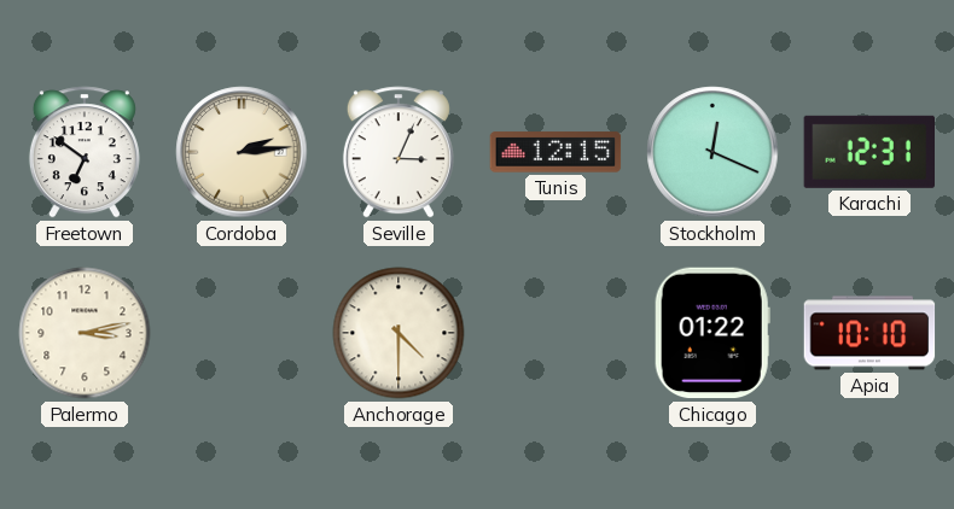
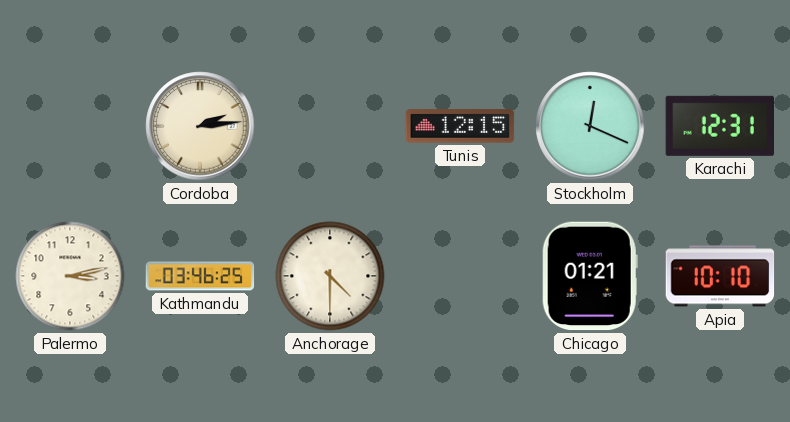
Freetown: 6:51 -> none
Seville: 3:04 -> none
Kathmandu: none -> 03:46
Chicago: 01:22 -> 01:21
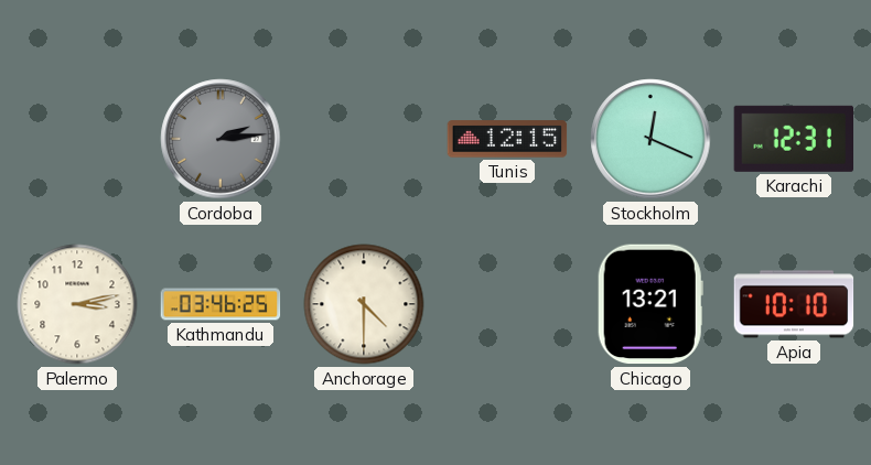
Cordoba dial: cream -> grey
Chicago: 01:21 -> 13:21
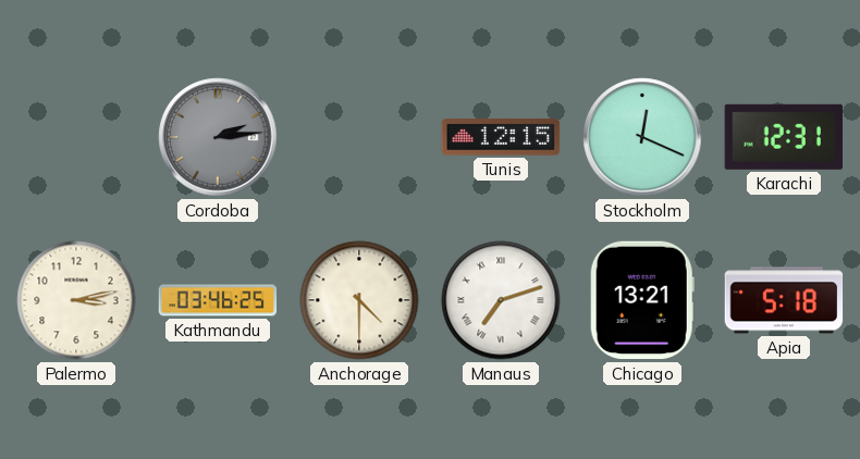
Manaus: none -> 7:12
Apia: 10:10 -> 5:18
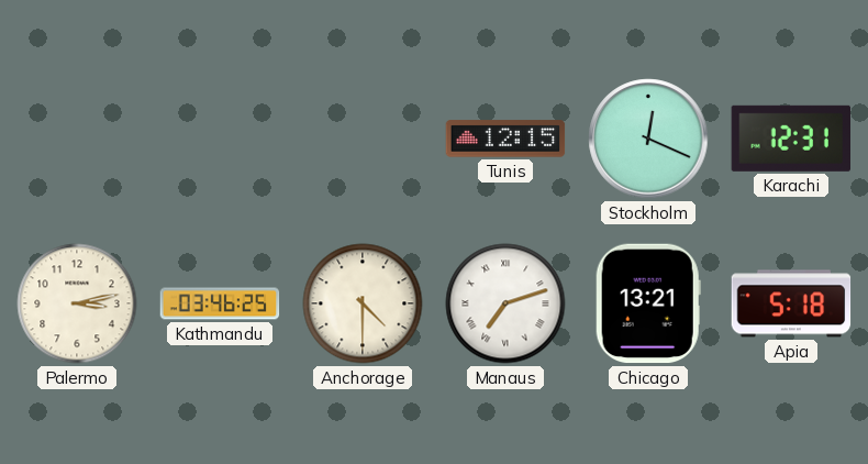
Cordoba: 2:14 -> none
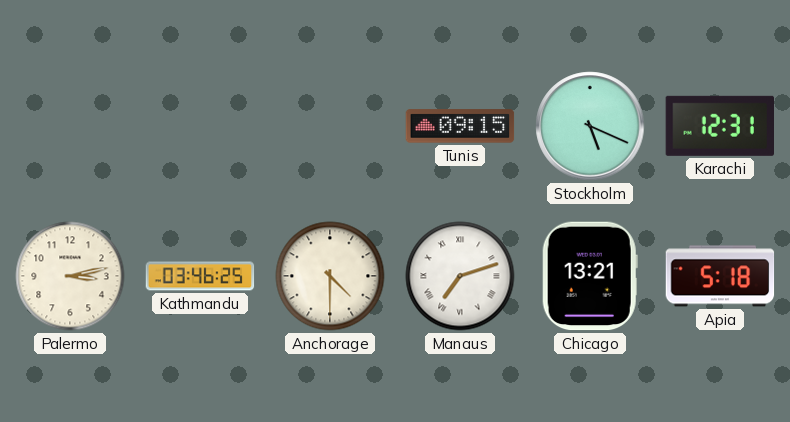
Tunis: 12:15 -> 09:15
Stockholm: 12:19 -> 5:19
